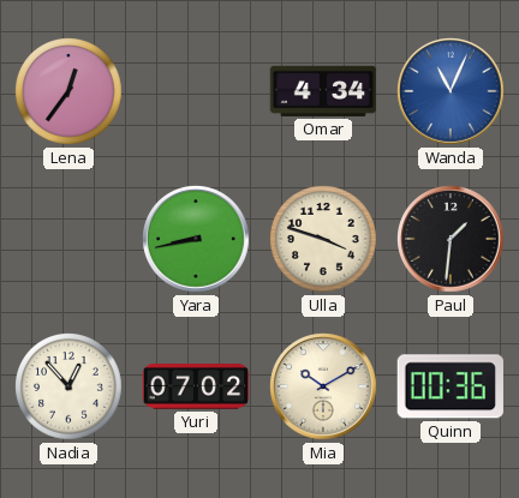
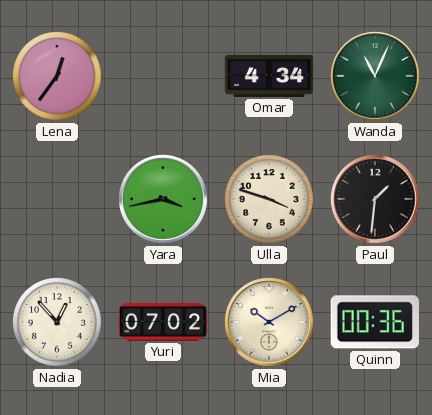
Wanda dial: blue -> green
Yara: 8:43 -> 3:43
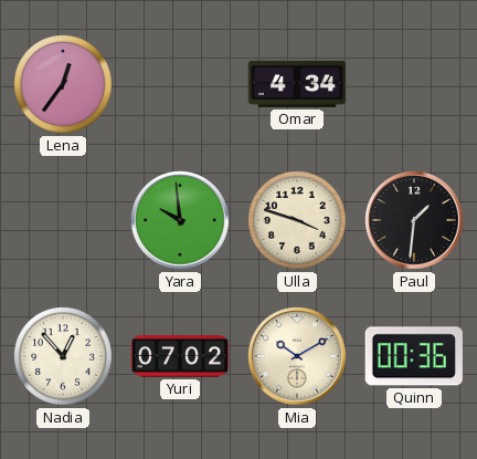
Wanda: 11:04 -> none
Yara: 3:43 -> 9:59
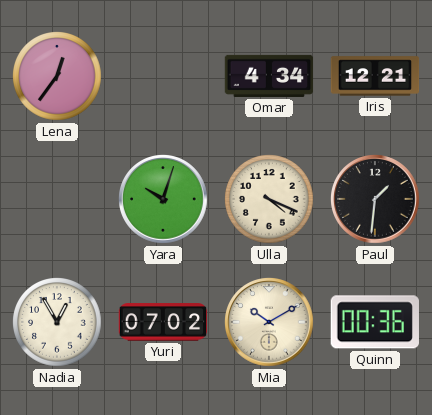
Iris: none -> 12:21
Yara: 9:59 -> 10:03
Ulla: 3:48 -> 4:19
Nadia: 12:53 -> 12:55
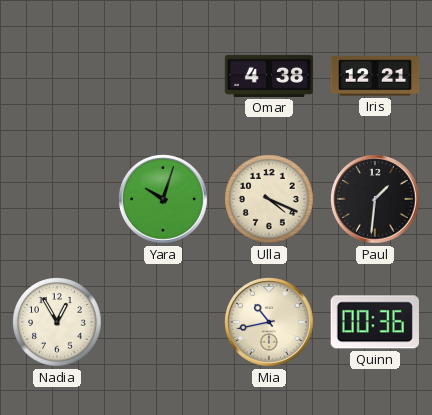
Lena: 12:36 -> none
Omar: 4:34 -> 4:38
Yuri: 07:02 -> none
Mia: 10:10 -> 10:43
